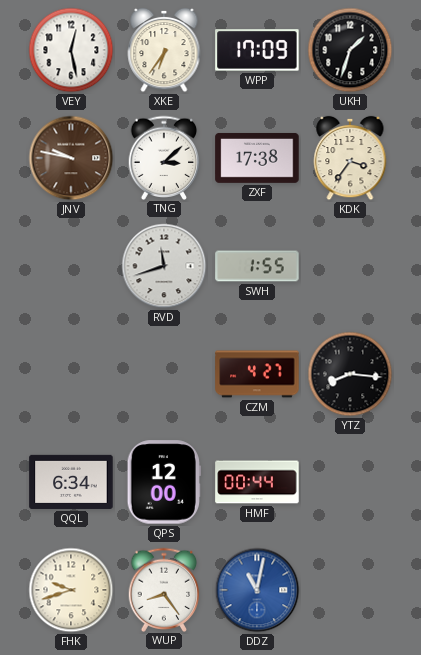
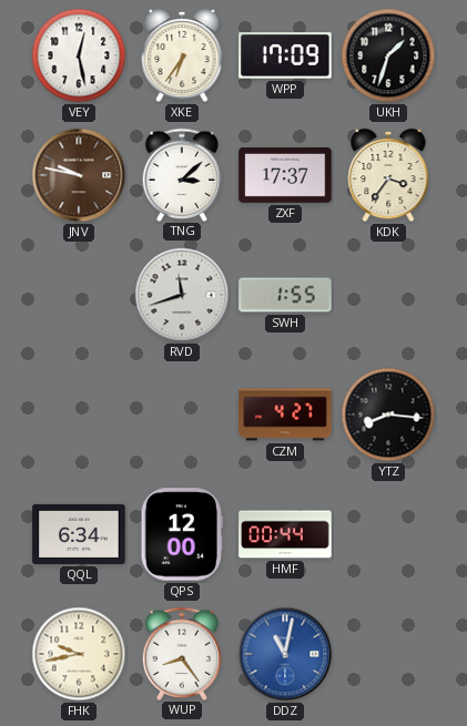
ZXF: 17:38 -> 17:37
FHK: 9:42 -> 9:43
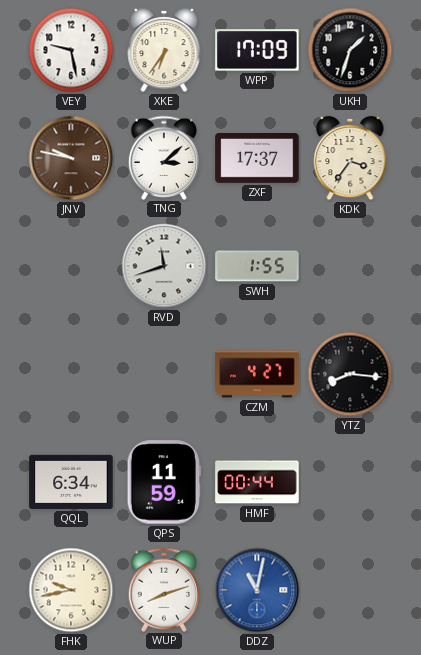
VEY: 12:28 -> 9:28
QPS: 12:00 -> 11:59
WUP: 8:24 -> 8:12
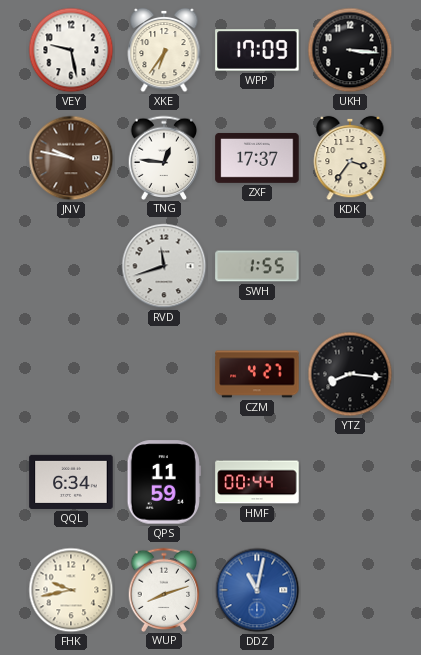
UKH: 1:33 -> 3:16
TNG: 3:08 -> 12:46
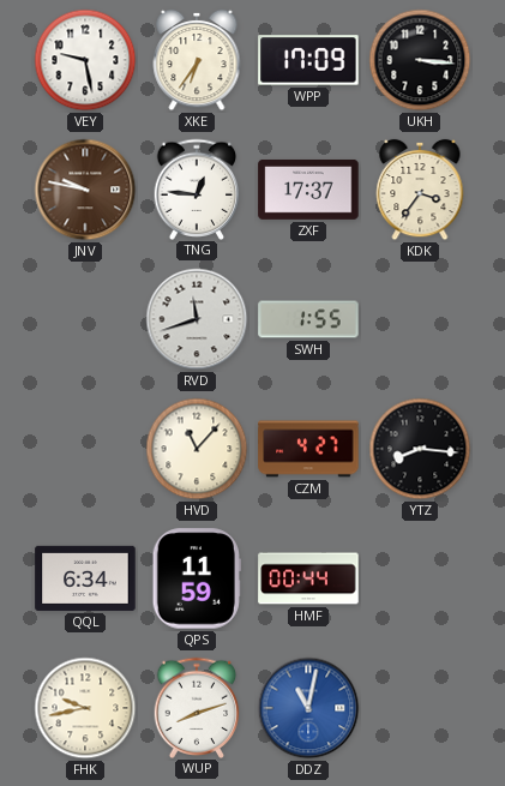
HVD: none -> 11:07
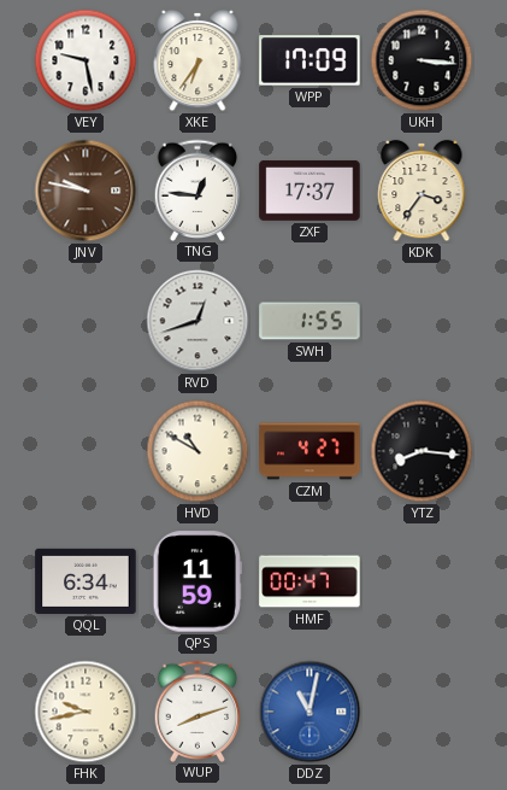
RVD: 11:42 -> 12:42
HVD: 11:07 -> 10:50
HMF: 00:44 -> 00:47
